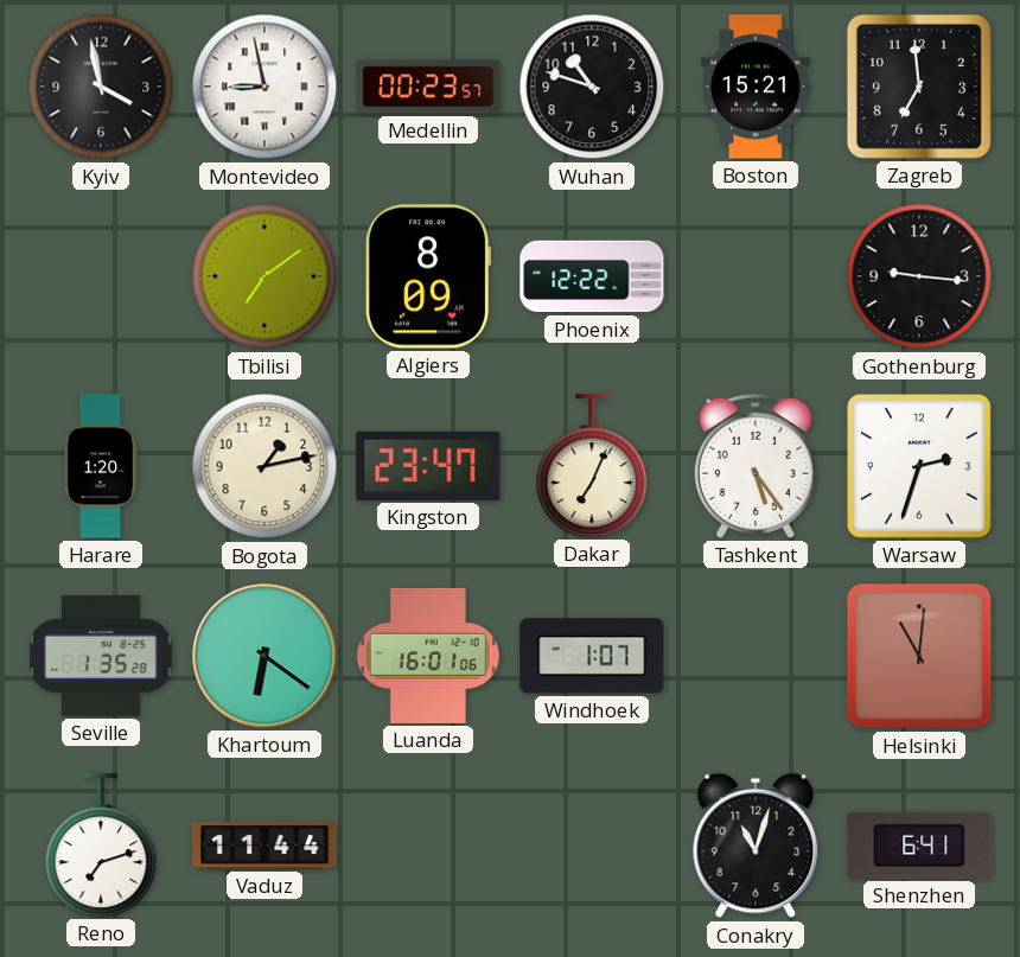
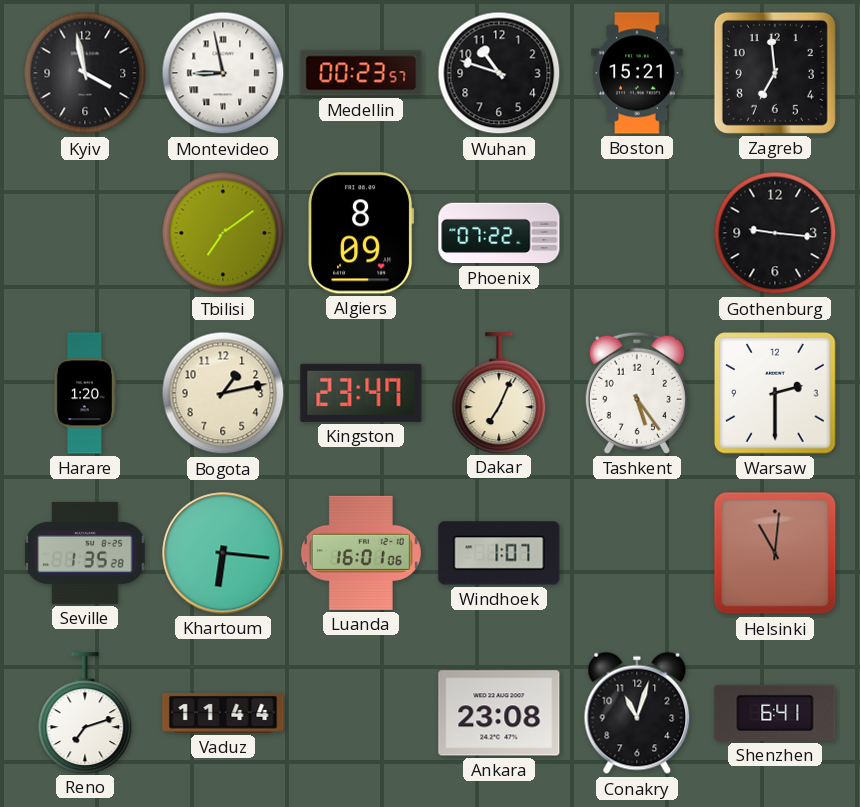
Phoenix: 12:22 -> 07:22
Warsaw: 2:33 -> 2:30
Khartoum: 6:21 -> 6:16
Ankara: none -> 23:08
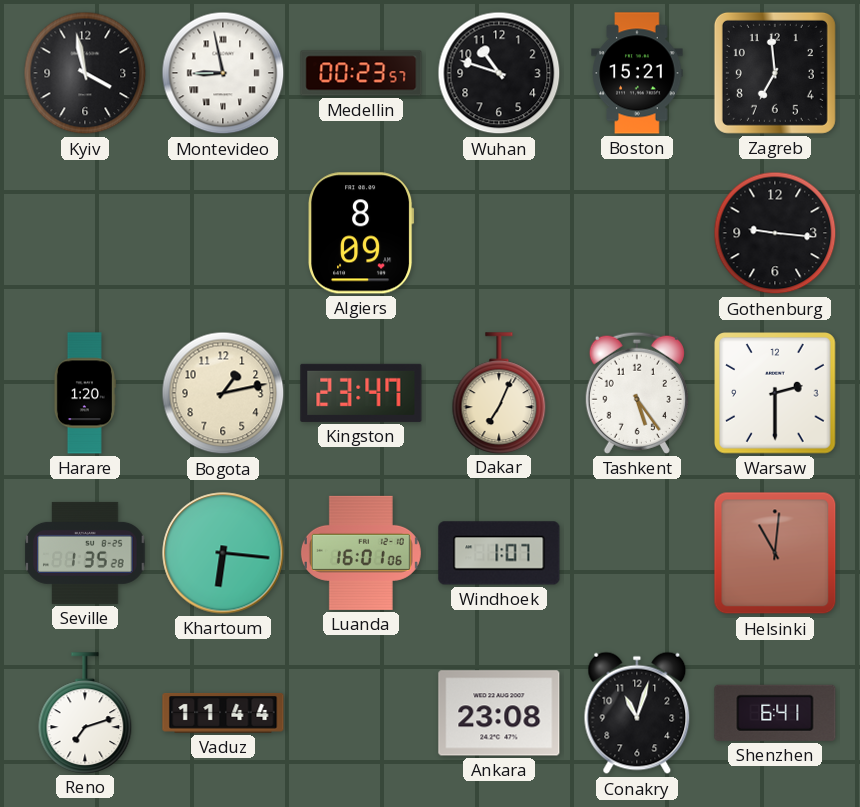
Tbilisi: 7:09 -> none
Phoenix: 07:22 -> none
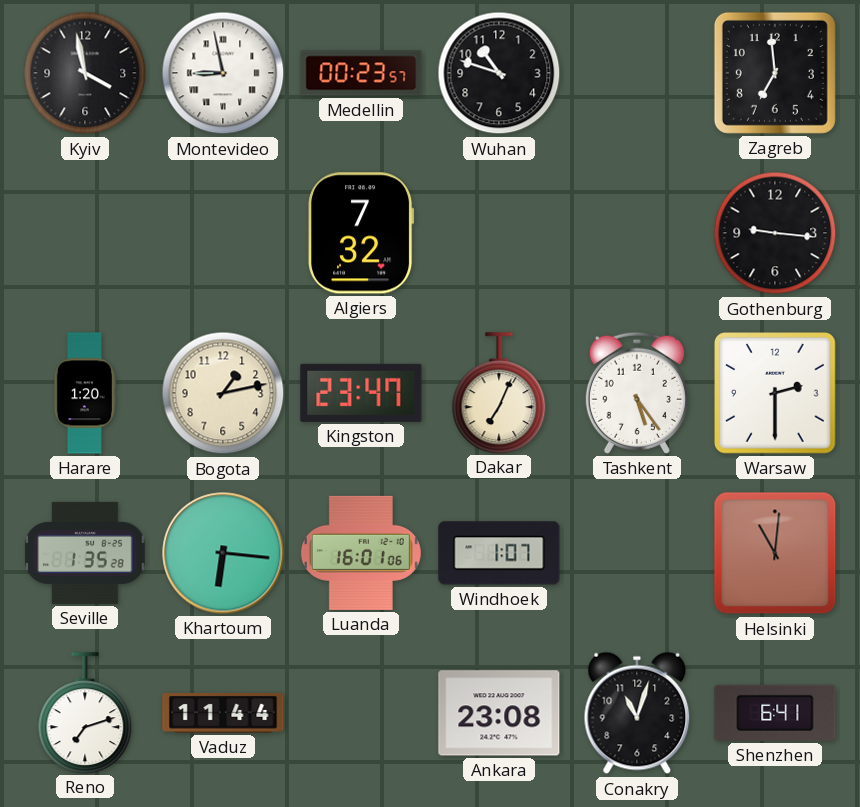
Boston: 15:21 -> none
Algiers: 8:09 -> 7:32
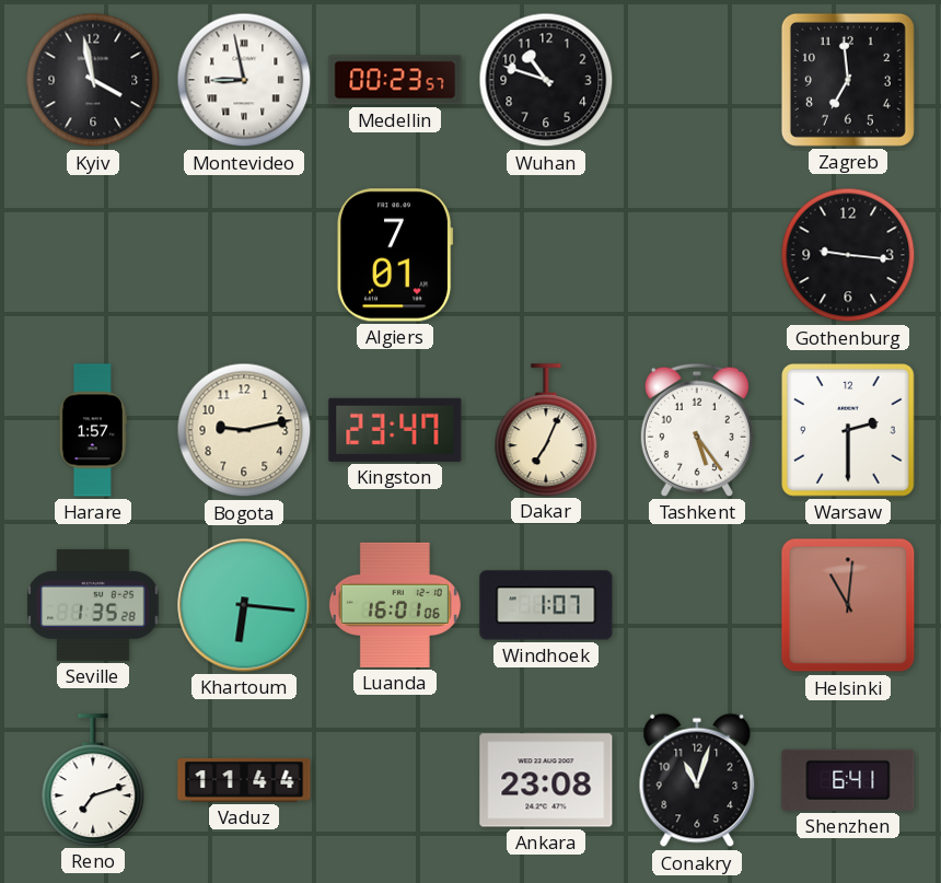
Algiers: 7:32 -> 7:01
Harare: 1:20 -> 1:57
Bogota: 1:13 -> 9:13
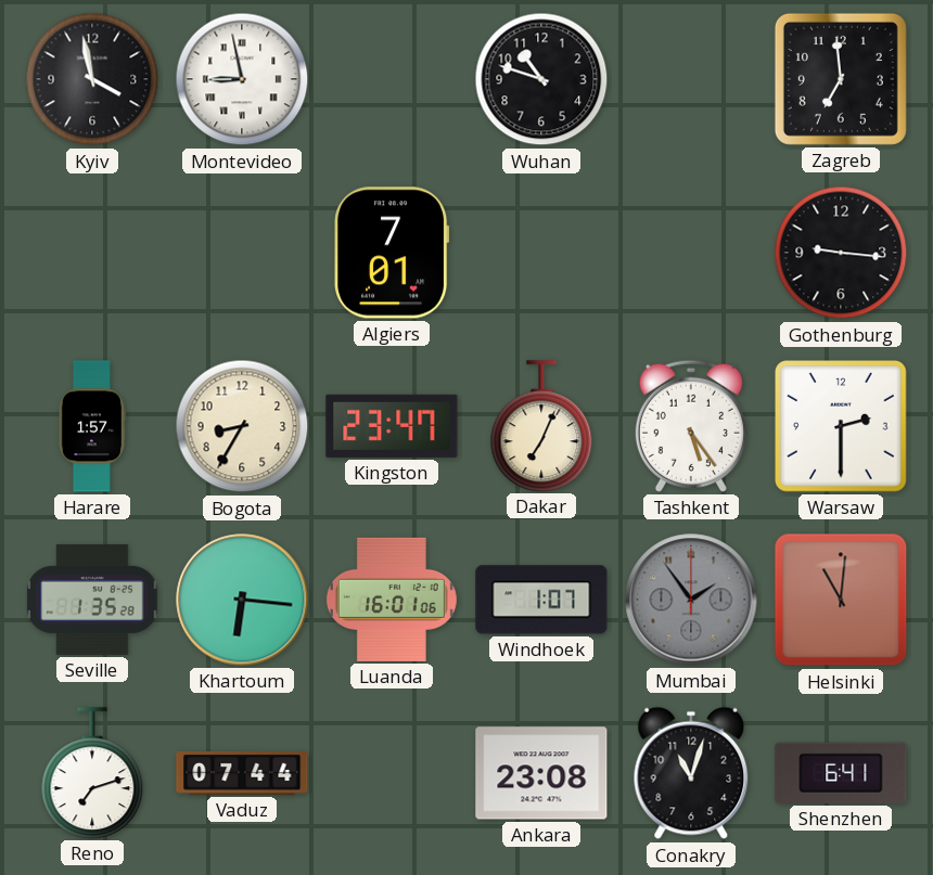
Medellin: 00:23 -> none
Bogota: 9:13 -> 8:35
Mumbai: none -> 1:54
Vaduz: 11:44 -> 07:44
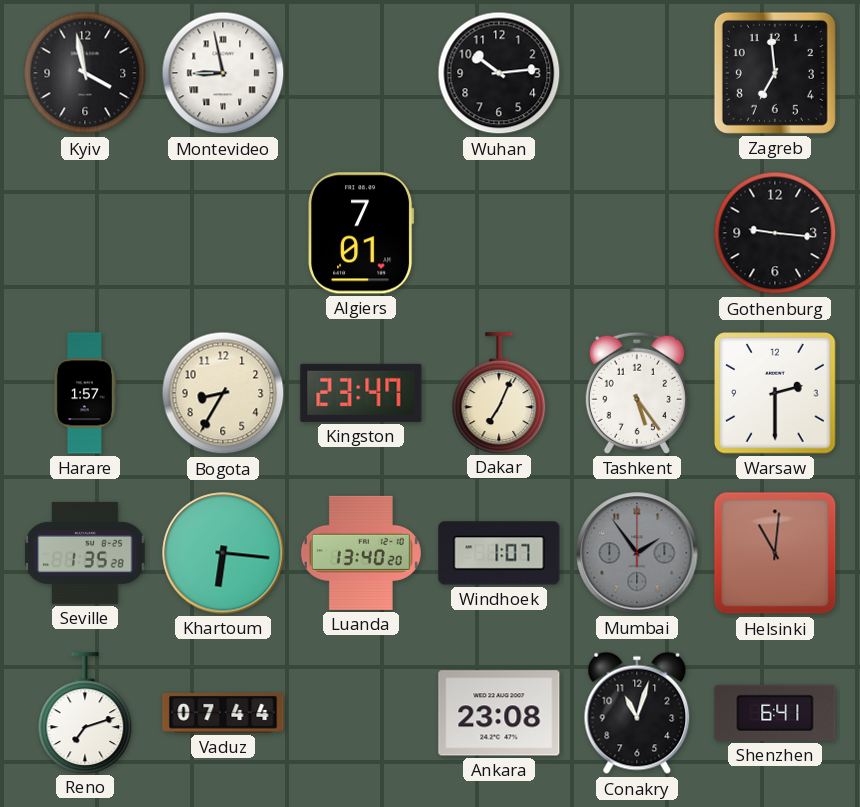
Wuhan: 10:48 -> 10:14
Luanda: 16:01 -> 13:40
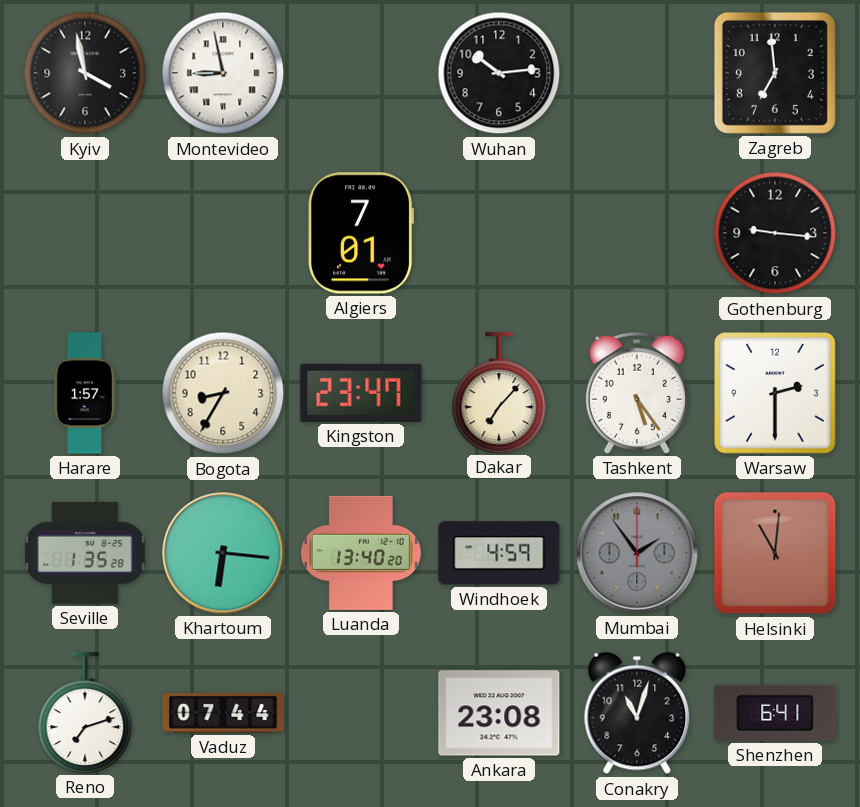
Dakar: 7:04 -> 7:07
Windhoek: 1:07 -> 4:59
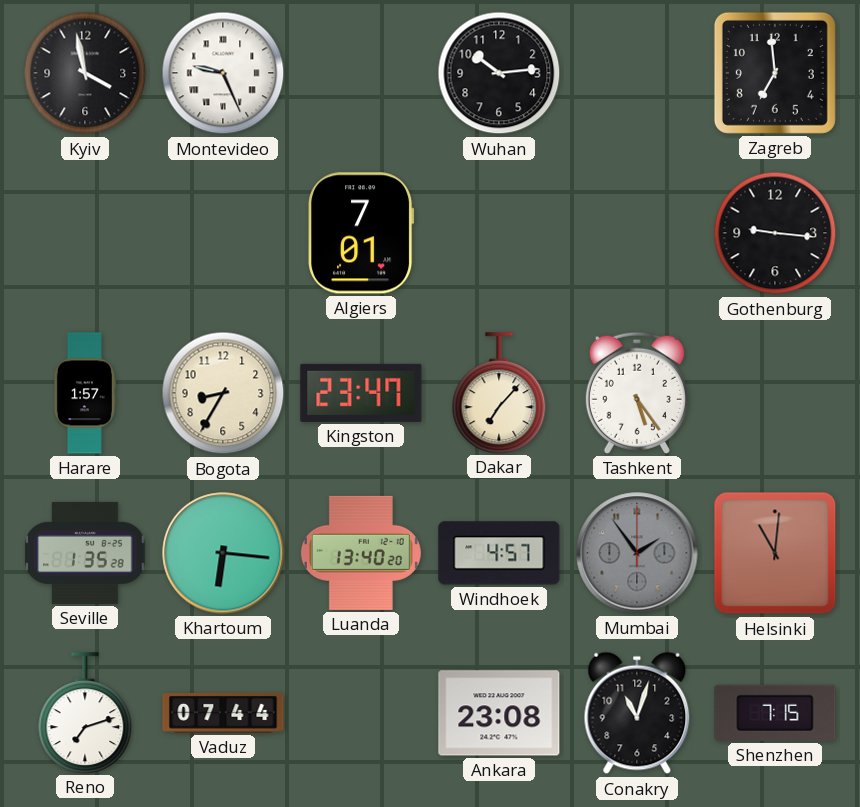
Montevideo: 8:58 -> 9:26
Warsaw: 2:30 -> none
Windhoek: 4:59 -> 4:57
Shenzhen: 6:41 -> 7:15
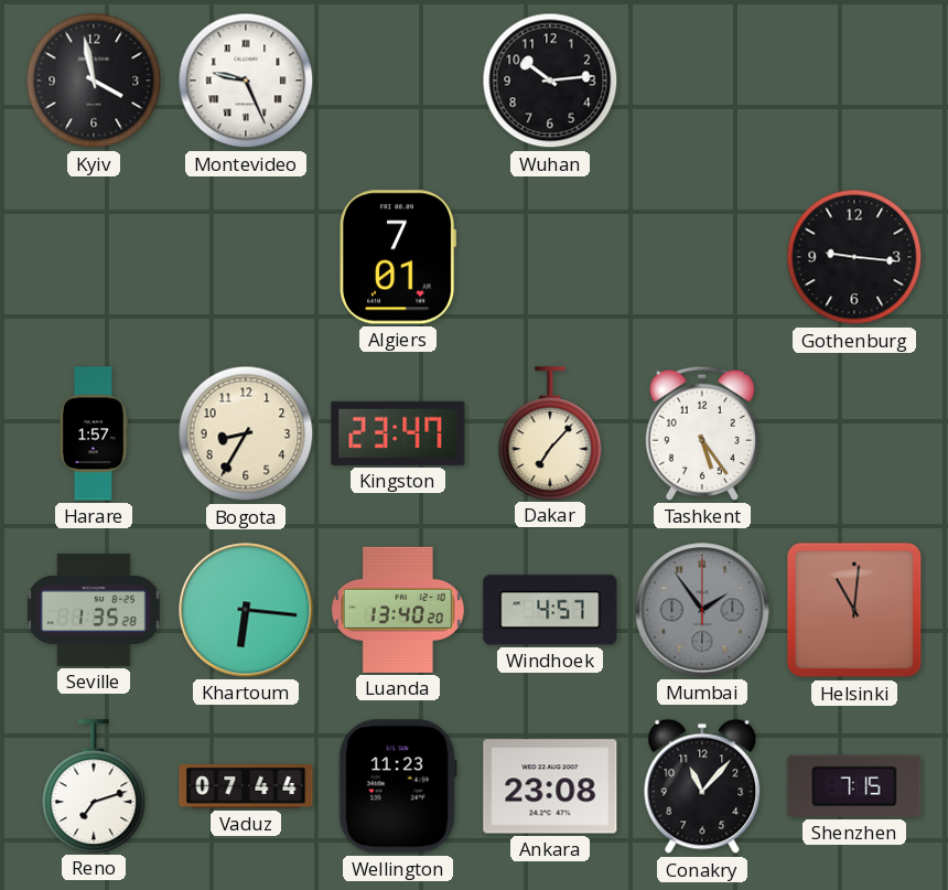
Zagreb: 6:59 -> none
Wellington: none -> 11:23
Conakry: 11:03 -> 11:07
